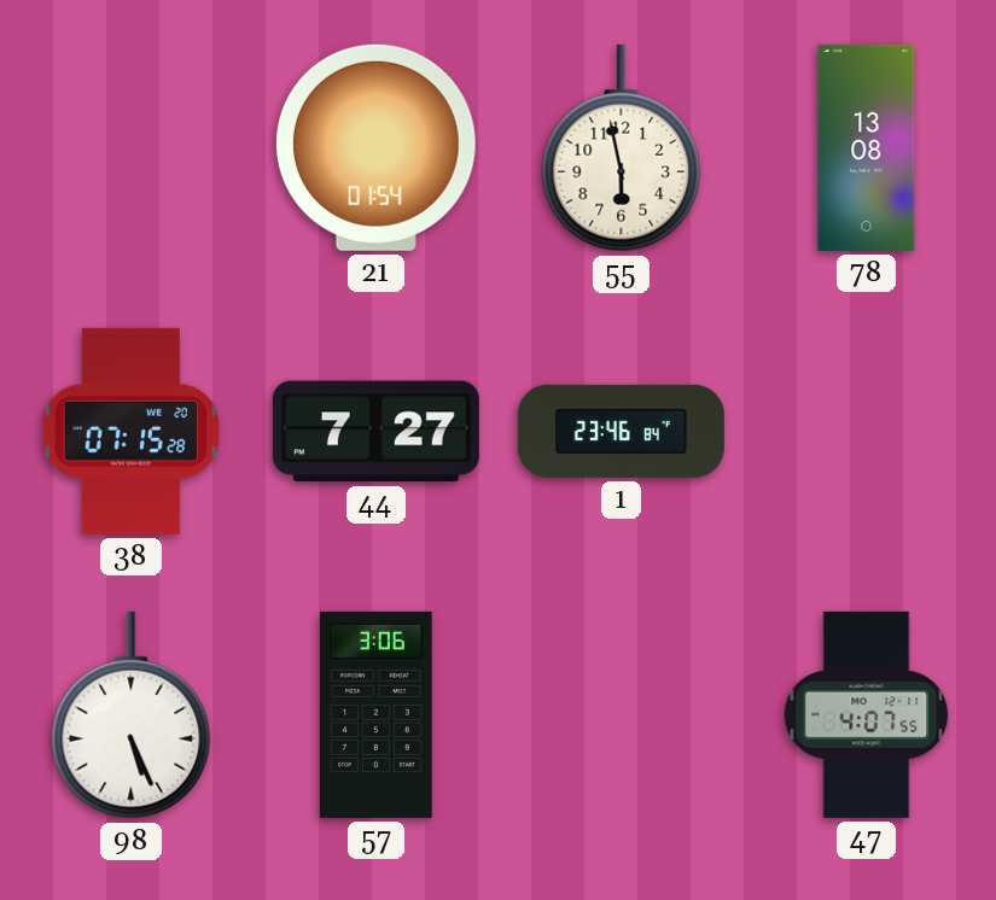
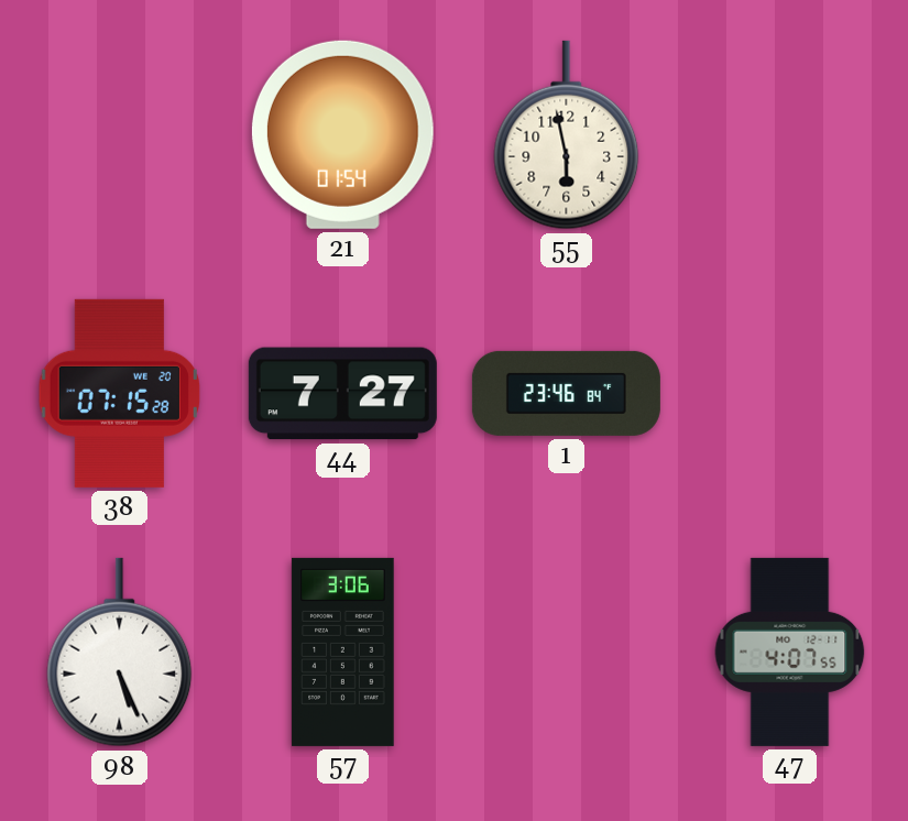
78: 13:08 -> none
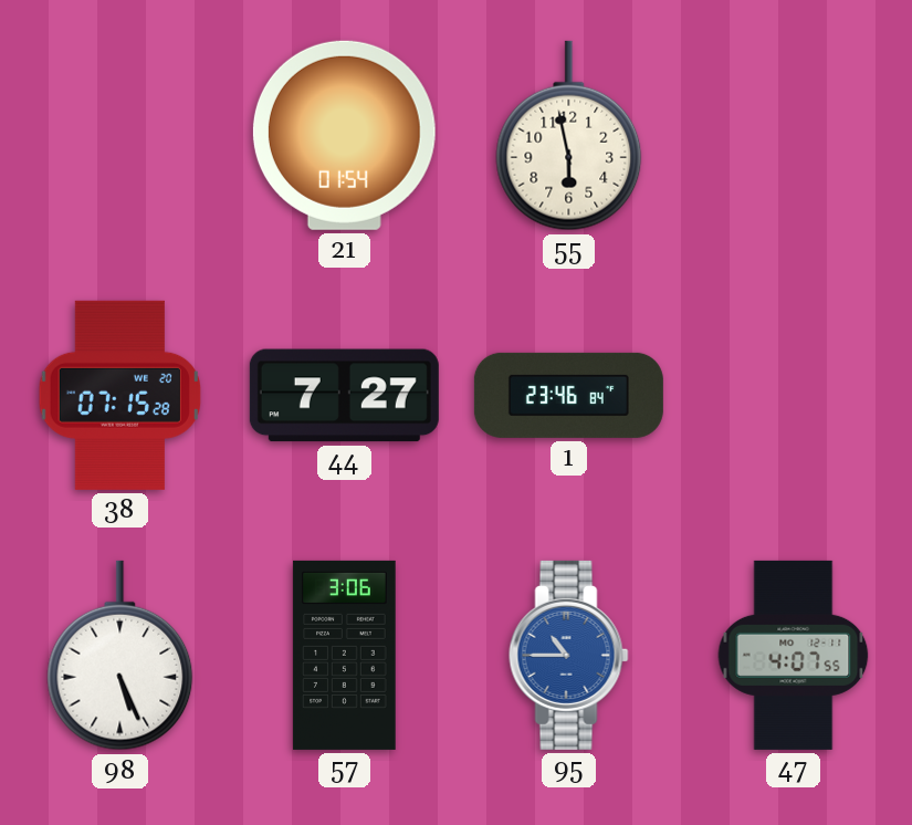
95: none -> 10:45
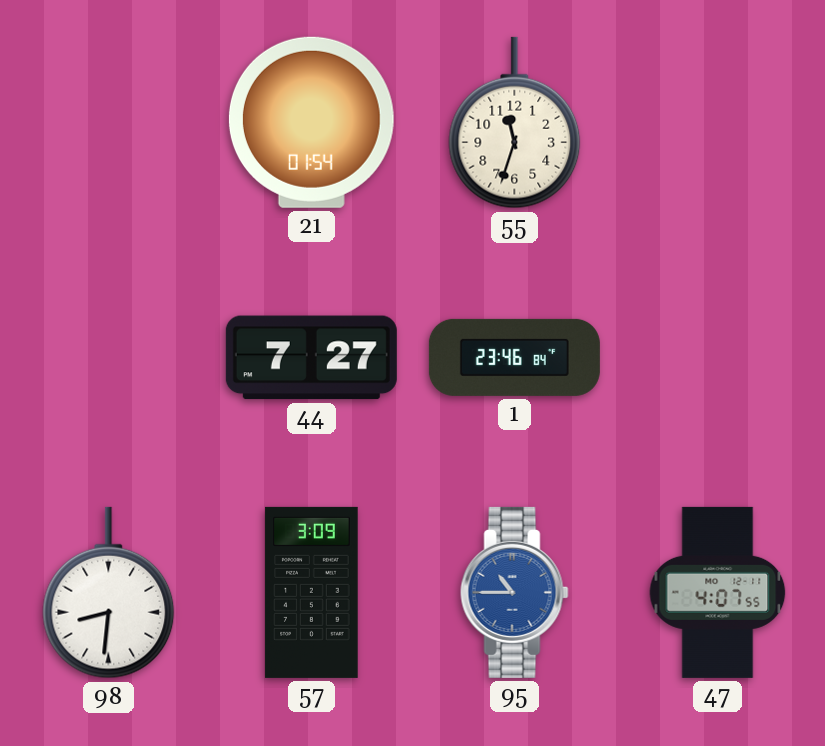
55: 5:58 -> 11:33
38: 07:15 -> none
98: 5:26 -> 8:31
57: 3:06 -> 3:09
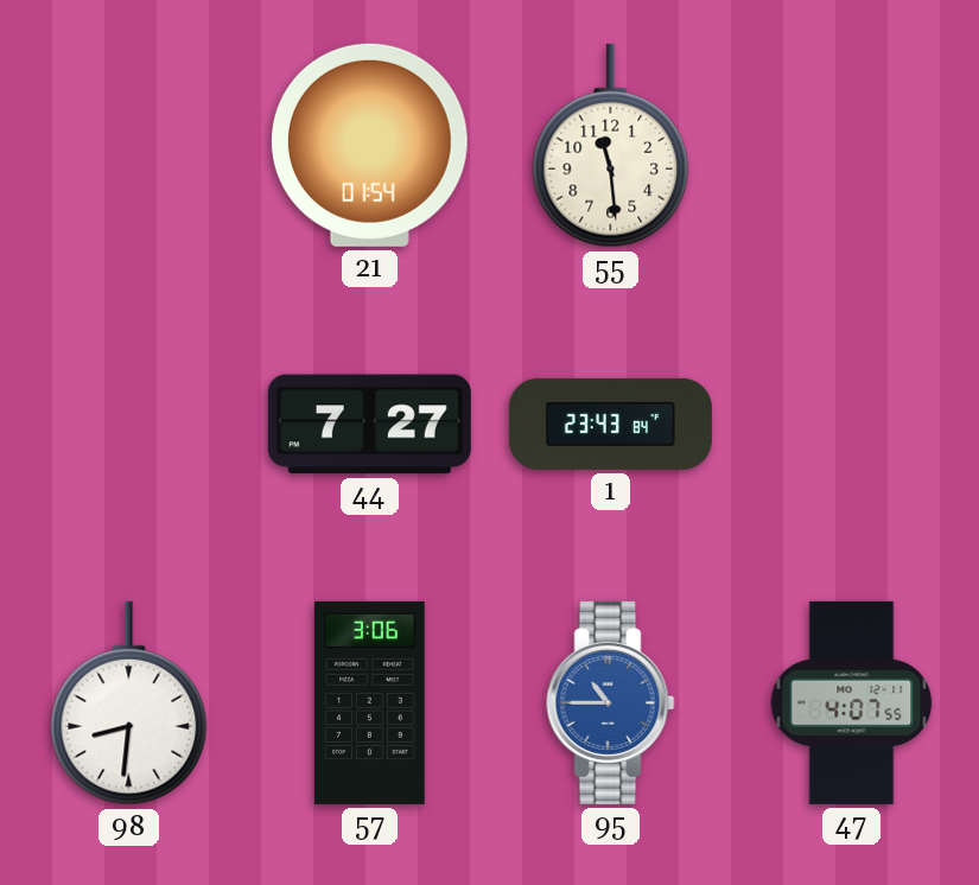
55: 11:33 -> 11:29
1: 23:46 -> 23:43
57: 3:09 -> 3:06
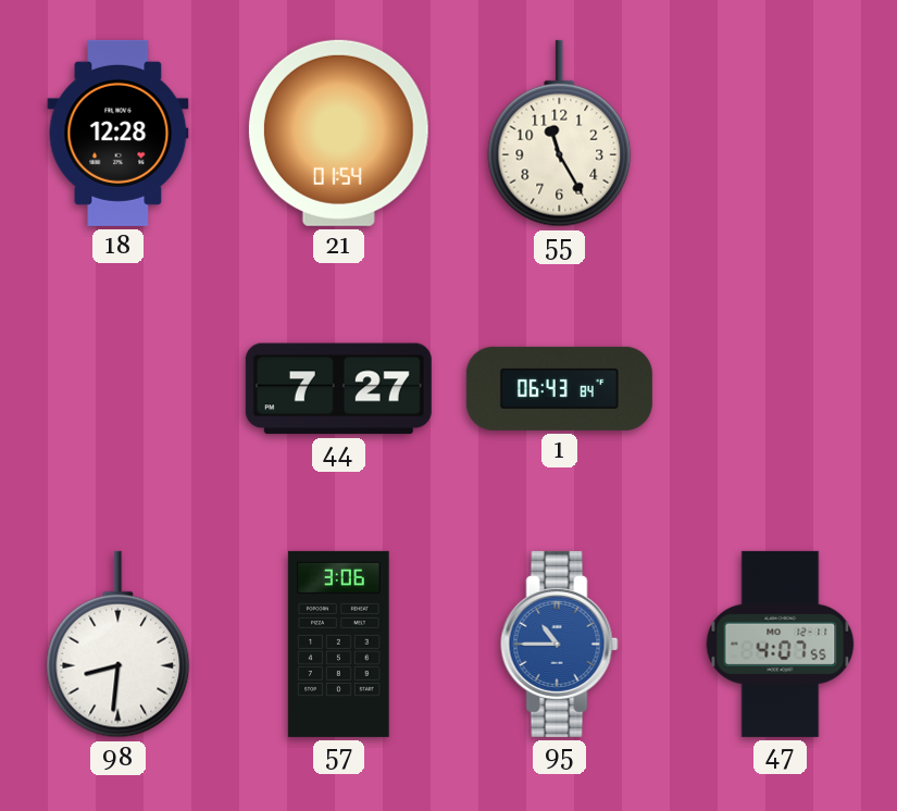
18: none -> 12:28
55: 11:29 -> 11:25
1: 23:43 -> 06:43
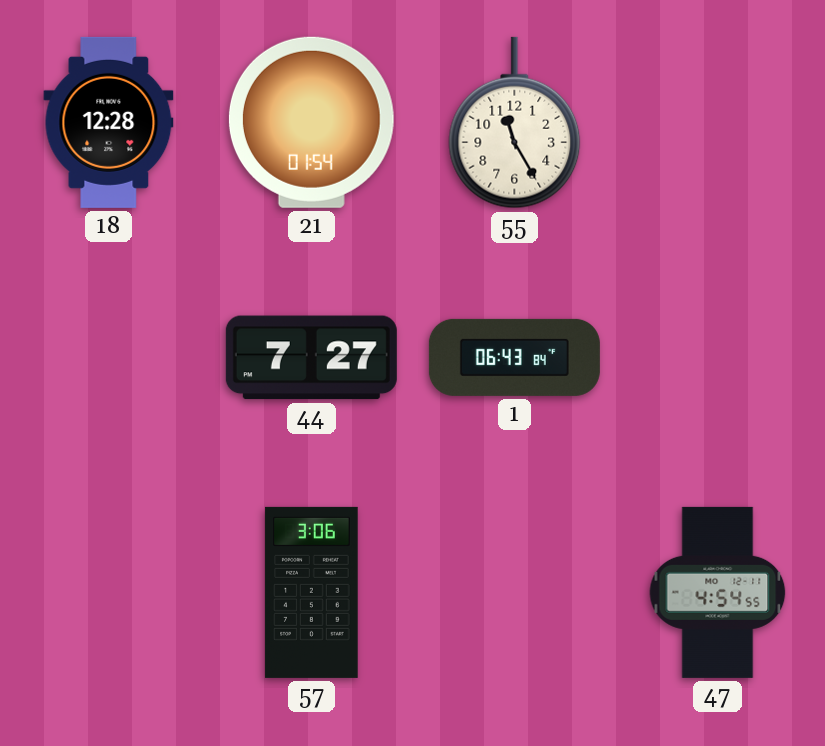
98: 8:31 -> none
95: 10:45 -> none
47: 4:07 -> 4:54
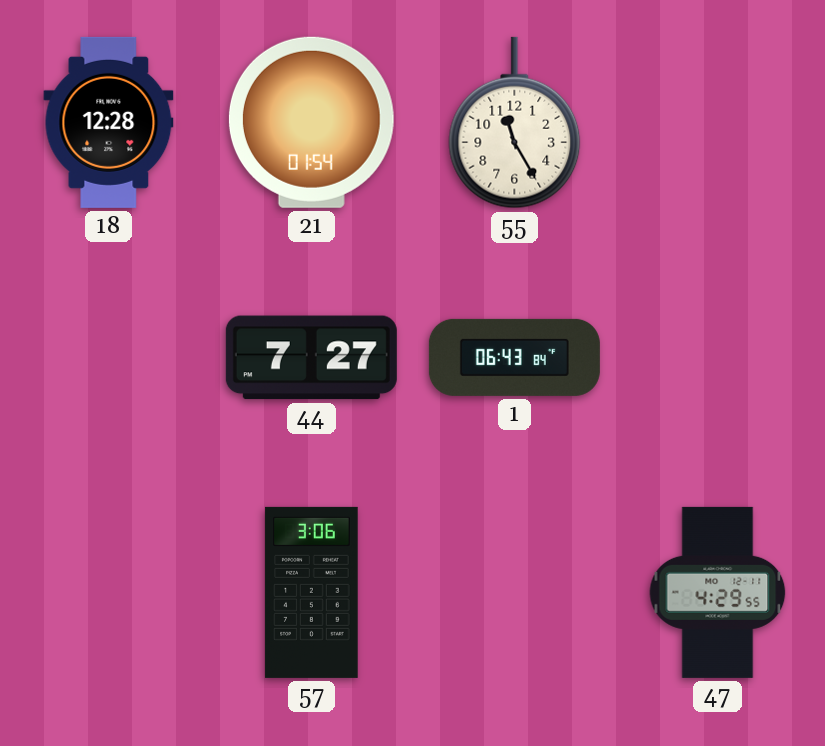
47: 4:54 -> 4:29
